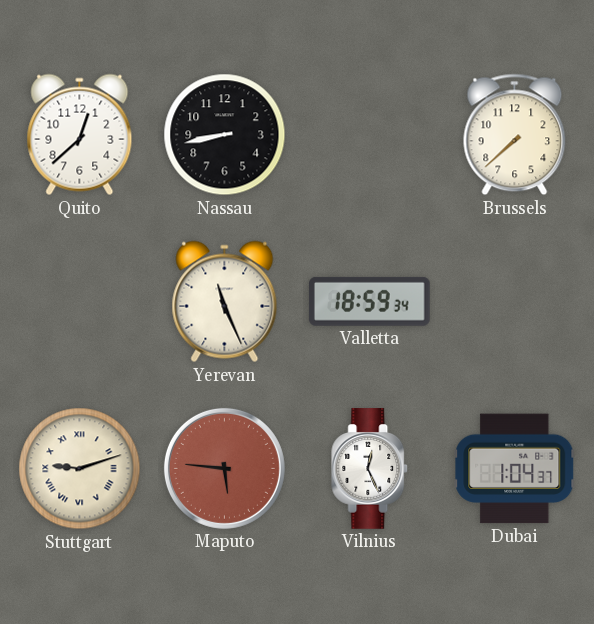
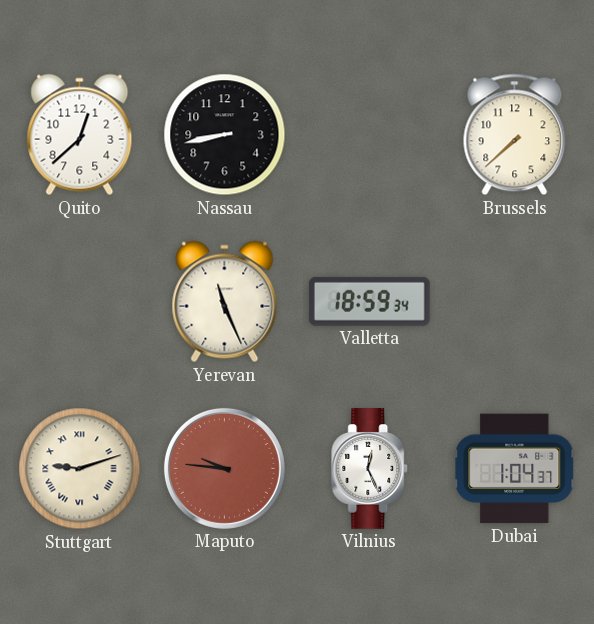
Maputo: 5:46 -> 9:46
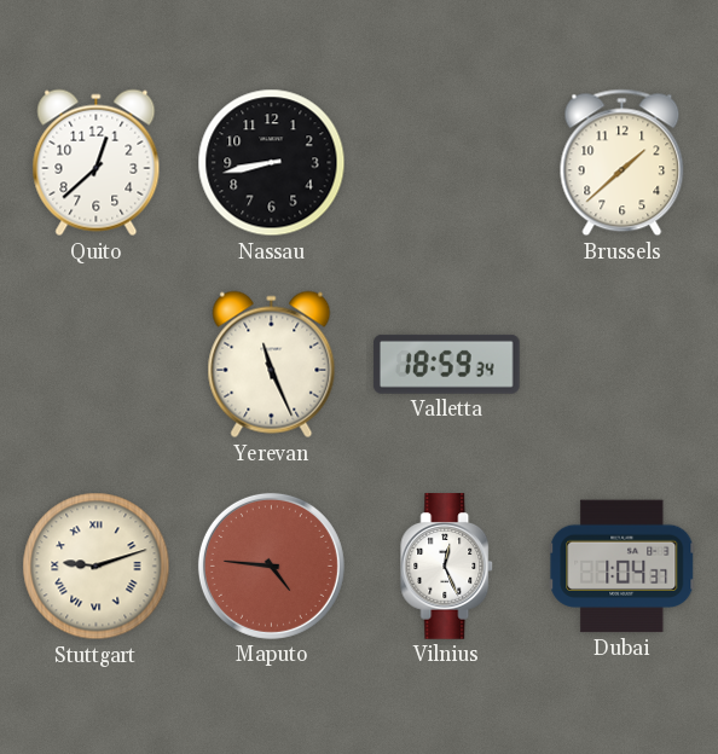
Brussels: 7:38 -> 1:38
Maputo: 9:46 -> 4:46
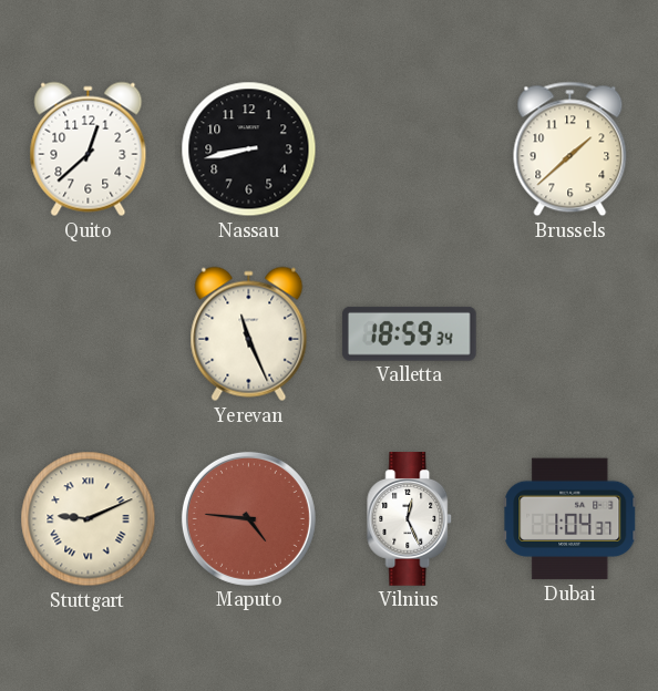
Stuttgart: 9:12 -> 9:11
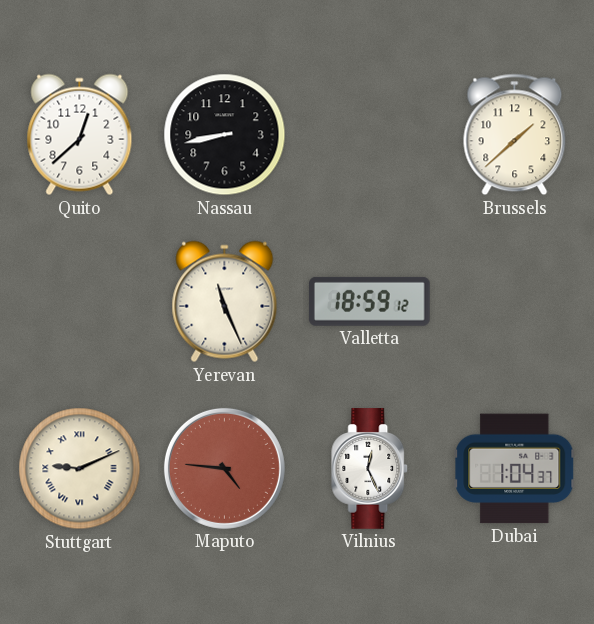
Valletta: 18:59:34 -> 18:59:12
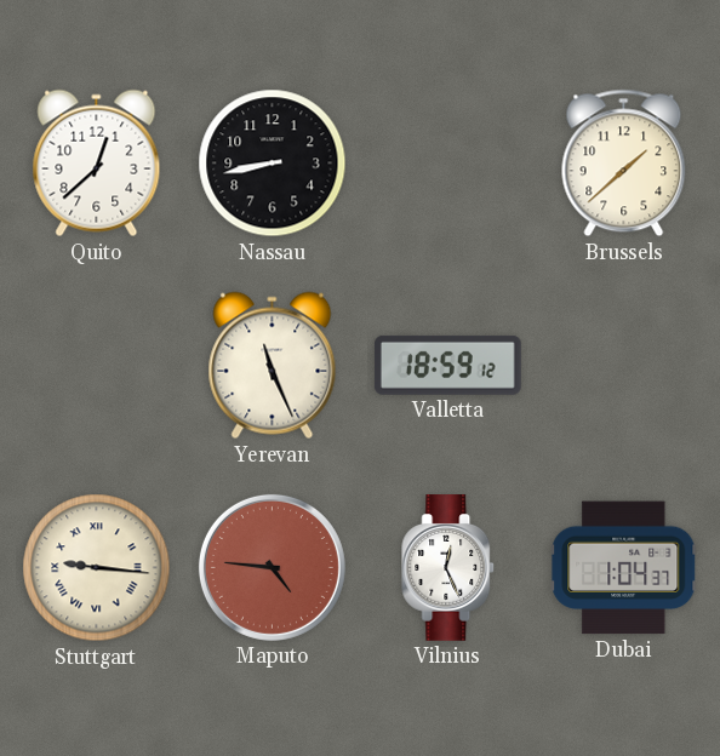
Stuttgart: 9:11 -> 9:16
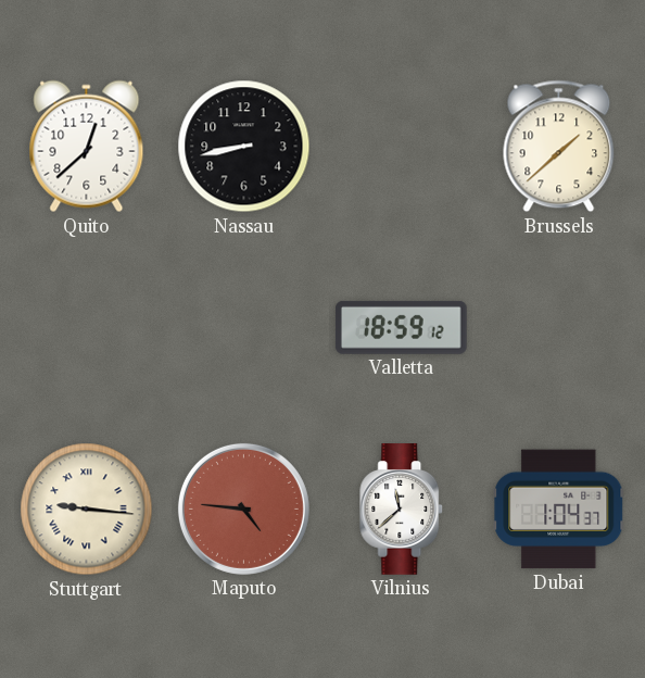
Yerevan: 11:26 -> none
Vilnius: 12:26 -> 11:38
